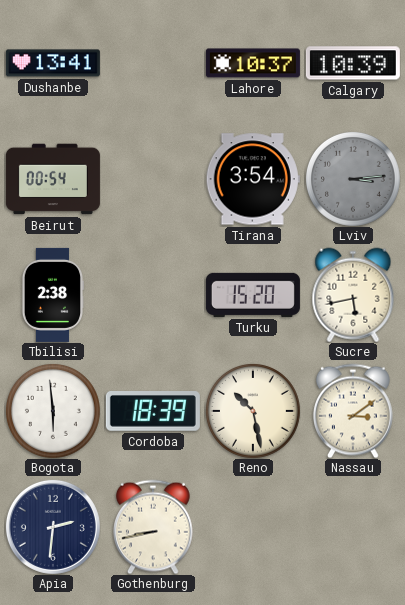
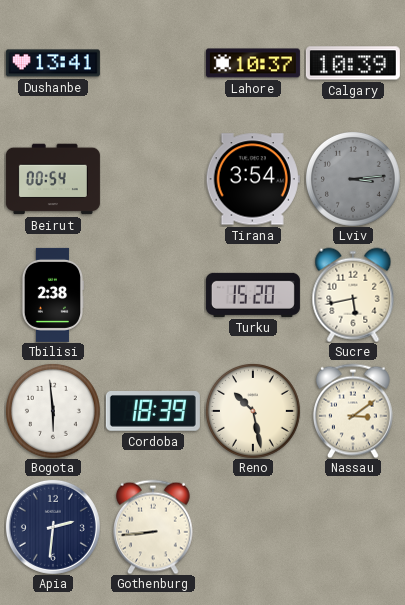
Gothenburg: 8:43 -> 8:44
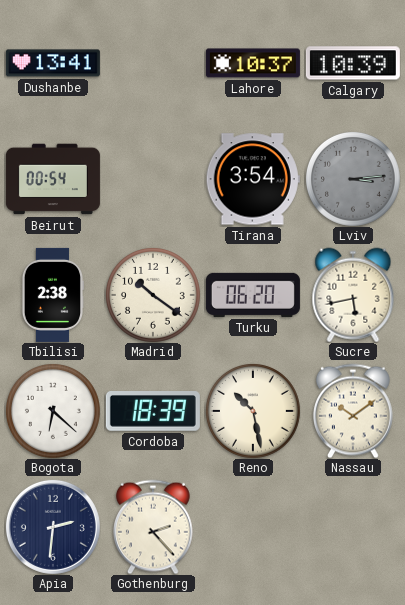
Madrid: none -> 10:21
Turku: 15:20 -> 06:20
Bogota: 5:59 -> 6:22
Nassau: 3:09 -> 10:09
Gothenburg: 8:44 -> 2:23
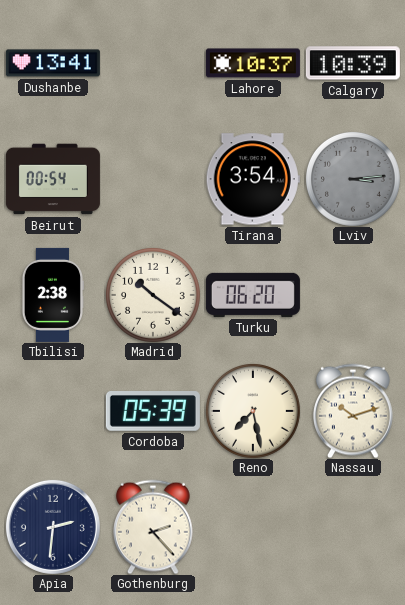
Sucre: 5:43 -> none
Bogota: 6:22 -> none
Cordoba: 18:39 -> 05:39
Reno: 10:28 -> 7:28
Nassau: 10:09 -> 10:12
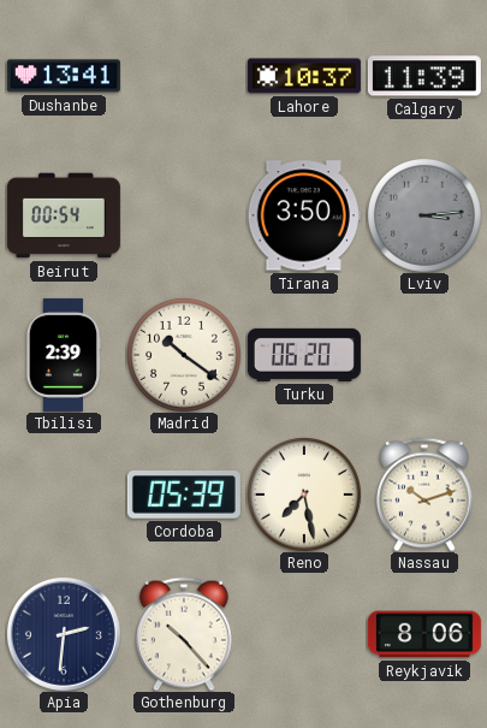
Calgary: 10:39 -> 11:39
Tirana: 3:54 -> 3:50
Tbilisi: 2:38 -> 2:39
Gothenburg: 2:23 -> 10:23
Reykjavik: none -> 8:06
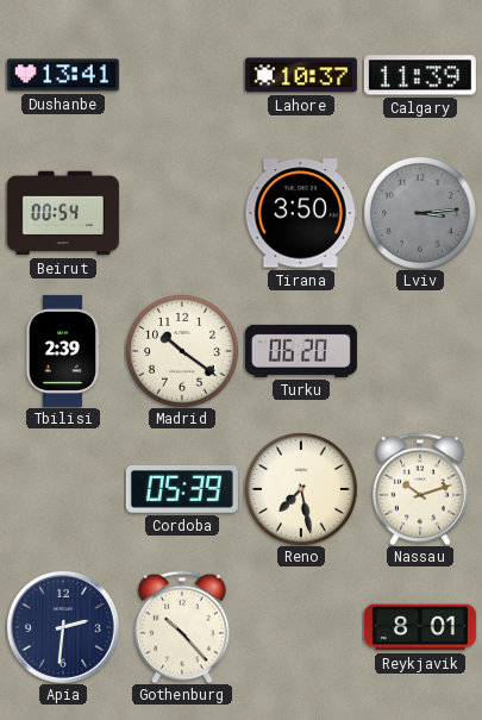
Reykjavik: 8:06 -> 8:01
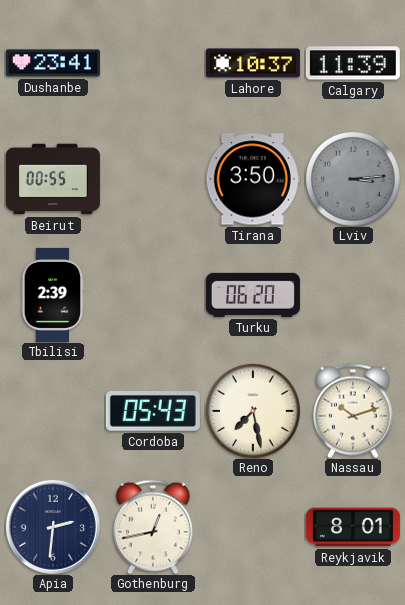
Dushanbe: 13:41 -> 23:41
Beirut: 00:54 -> 00:55
Madrid: 10:21 -> none
Cordoba: 05:39 -> 05:43
Gothenburg: 10:23 -> 12:43
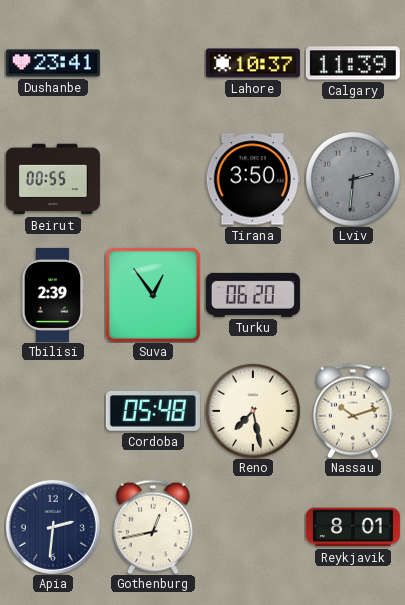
Lviv: 3:14 -> 2:31
Suva: none -> 12:54
Cordoba: 05:43 -> 05:48
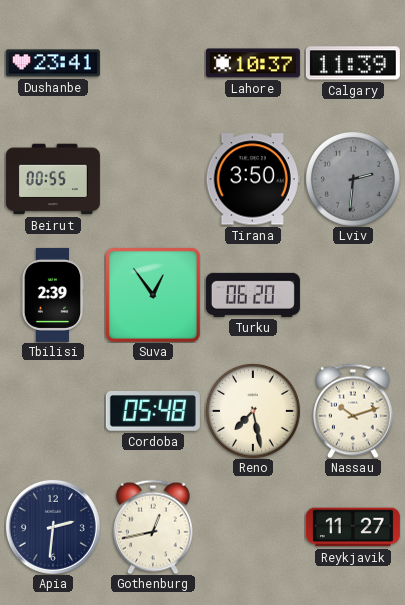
Reykjavik: 8:01 -> 11:27
